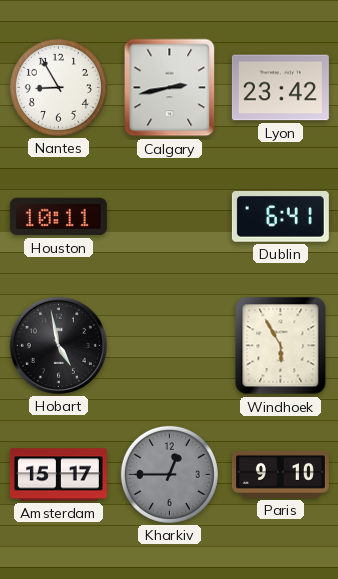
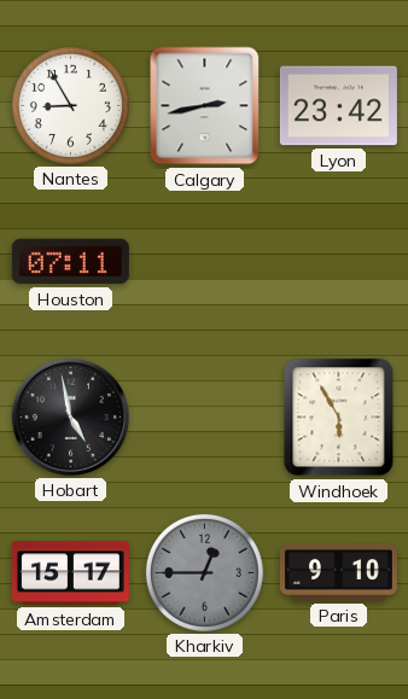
Houston: 10:11 -> 07:11
Dublin: 6:41 -> none
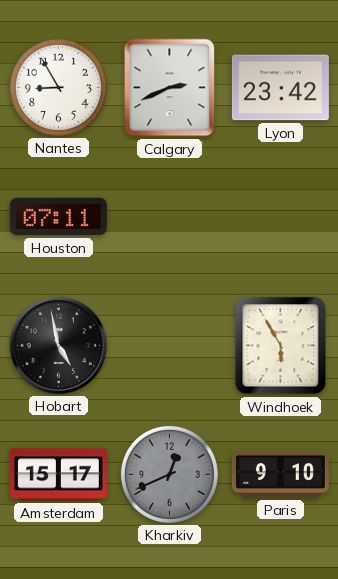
Calgary: 2:43 -> 2:41
Kharkiv: 12:45 -> 12:41
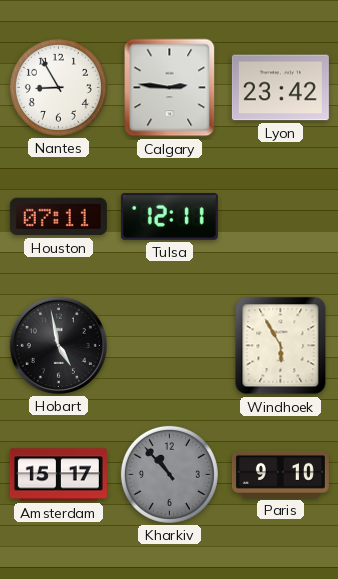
Calgary: 2:41 -> 2:46
Tulsa: none -> 12:11
Kharkiv: 12:41 -> 10:53
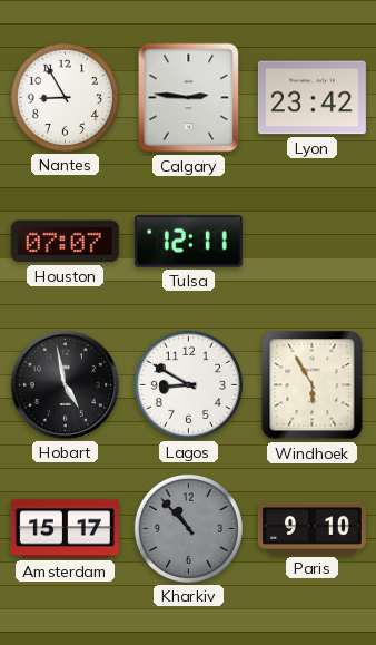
Houston: 07:11 -> 07:07
Lagos: none -> 8:50
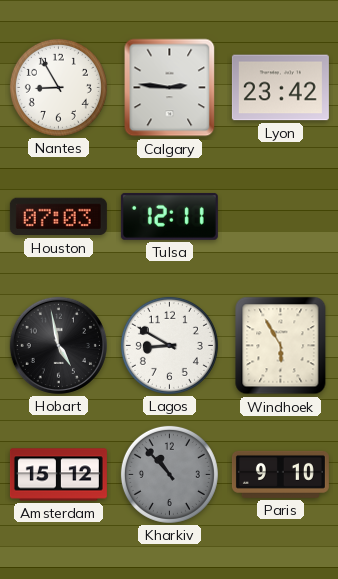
Houston: 07:07 -> 07:03
Amsterdam: 15:17 -> 15:12
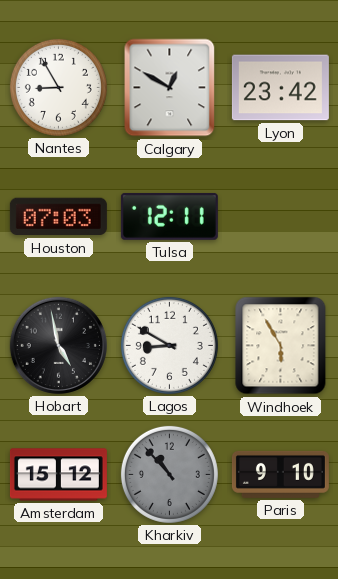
Calgary: 2:46 -> 12:50
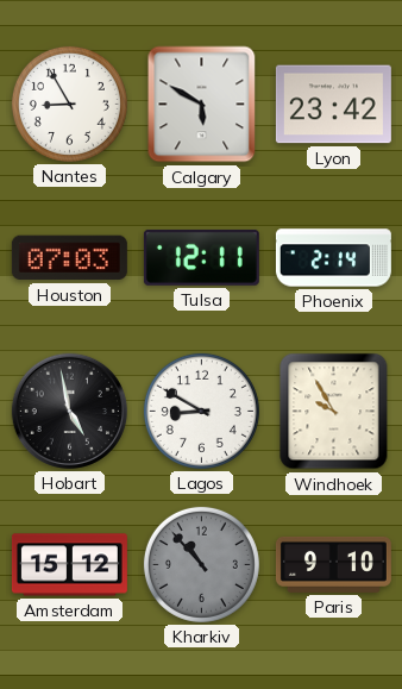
Calgary: 12:50 -> 5:50
Phoenix: none -> 2:14
Windhoek: 5:55 -> 9:55
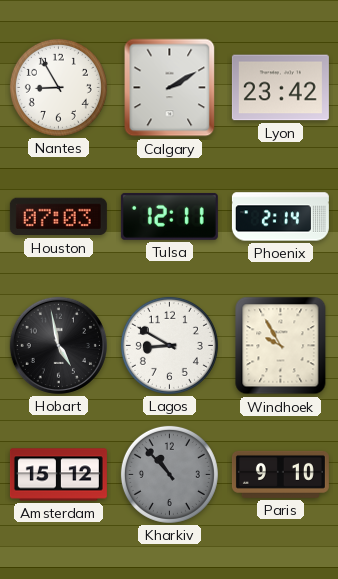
Calgary: 5:50 -> 2:10
